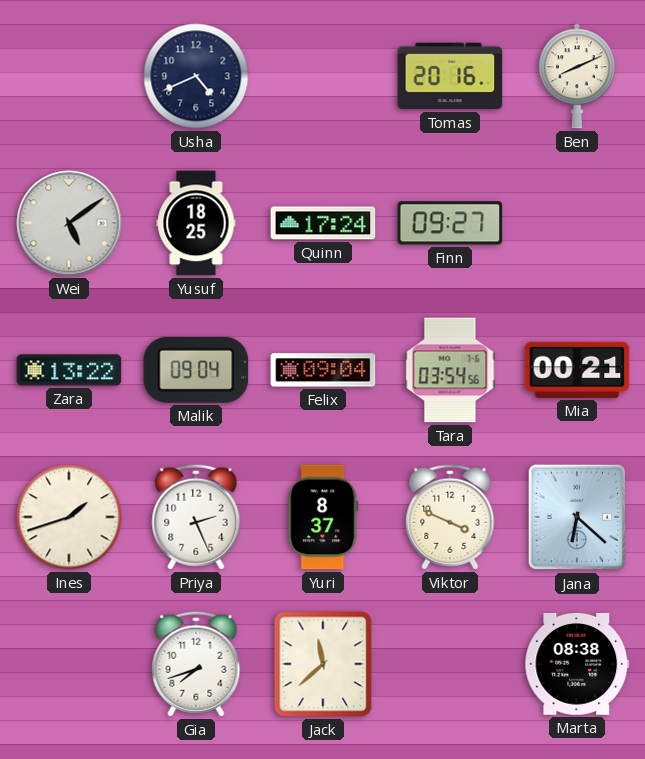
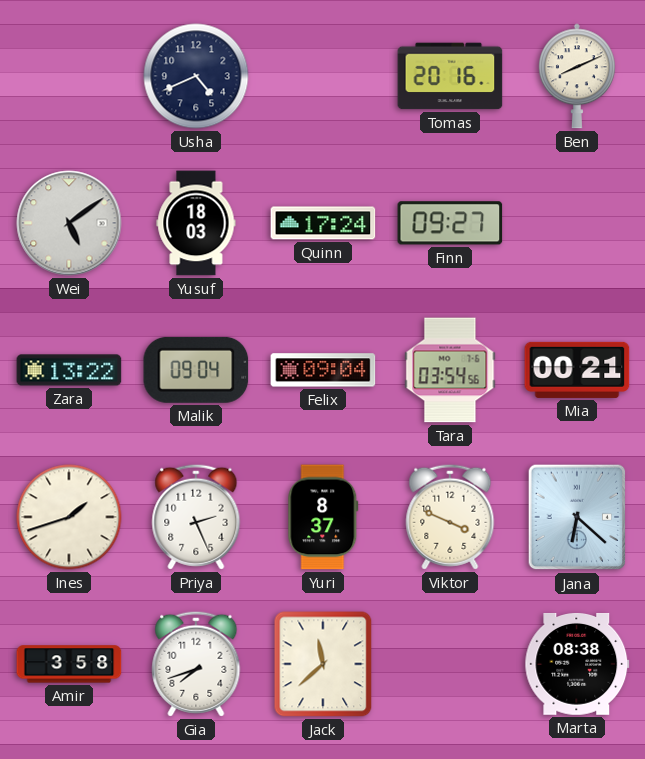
Yusuf: 18:25 -> 18:03
Amir: none -> 3:58
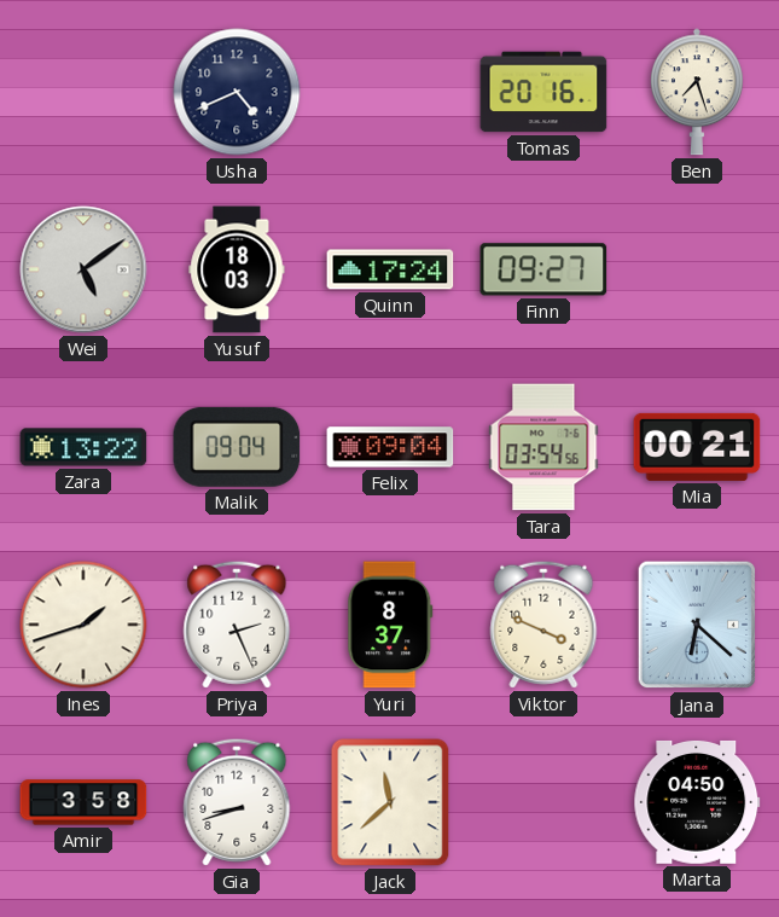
Ben: 8:11 -> 7:27
Gia: 7:42 -> 8:42
Marta: 08:38 -> 04:50
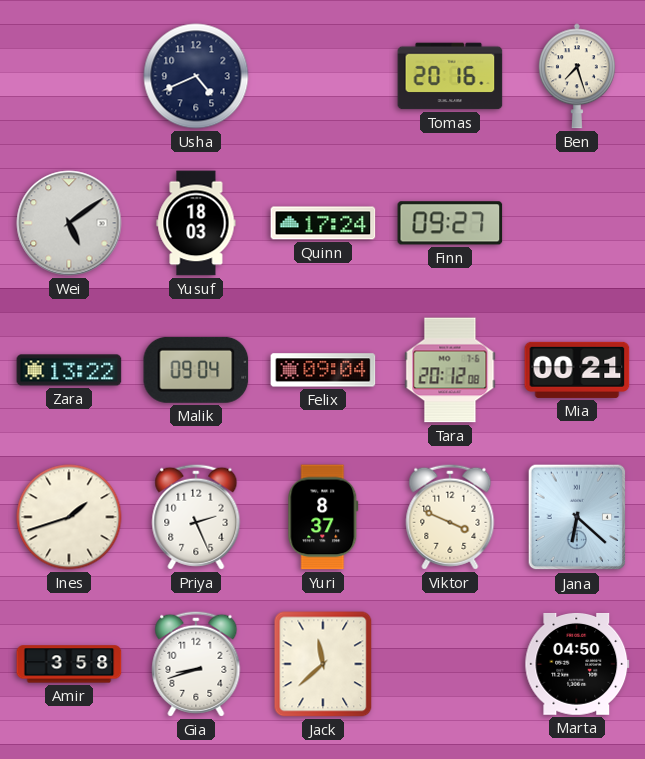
Tara: 03:54 -> 20:12
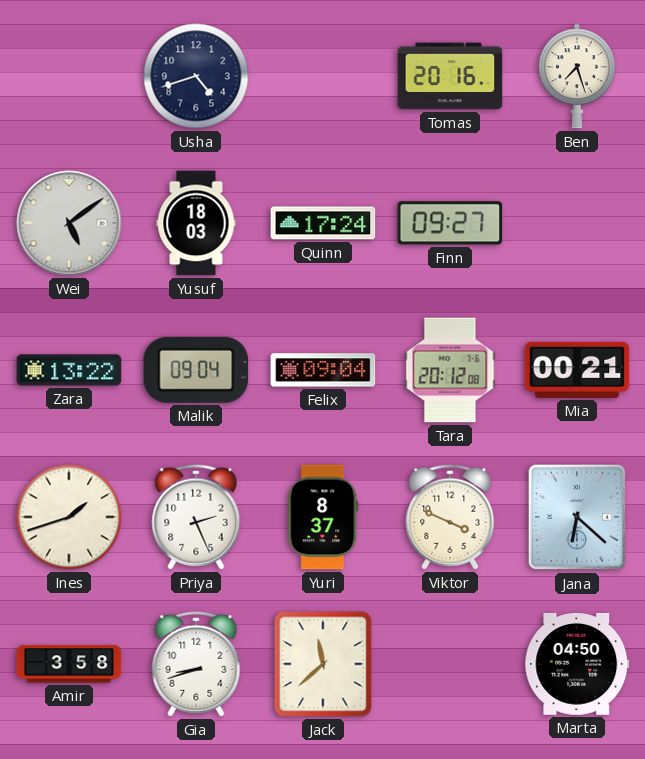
Usha: 4:41 -> 4:42
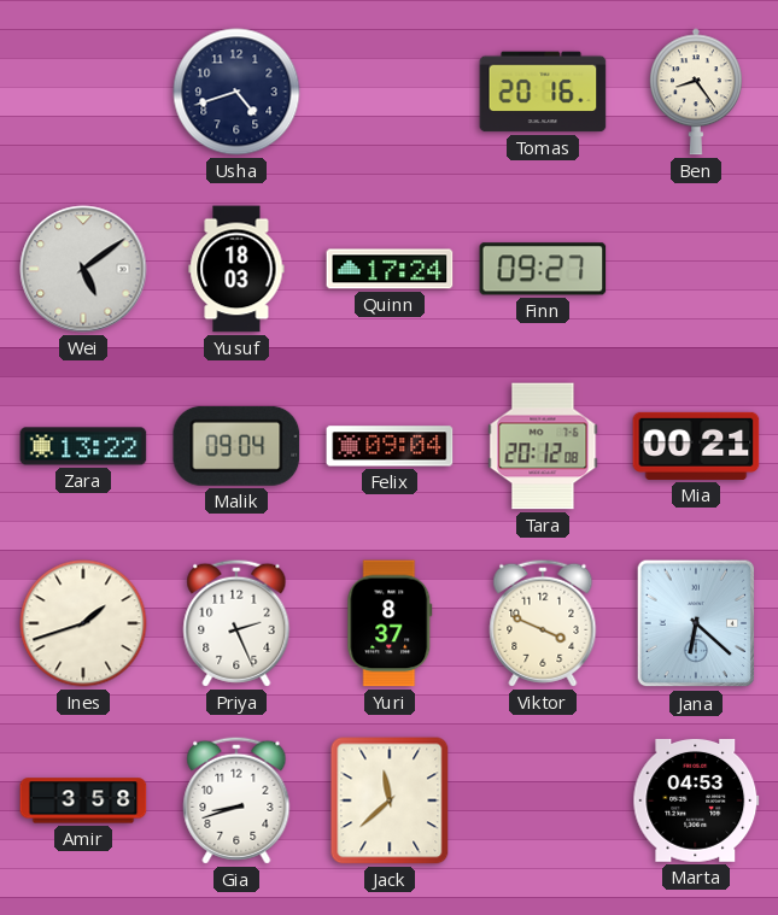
Ben: 7:27 -> 8:24
Marta: 04:50 -> 04:53
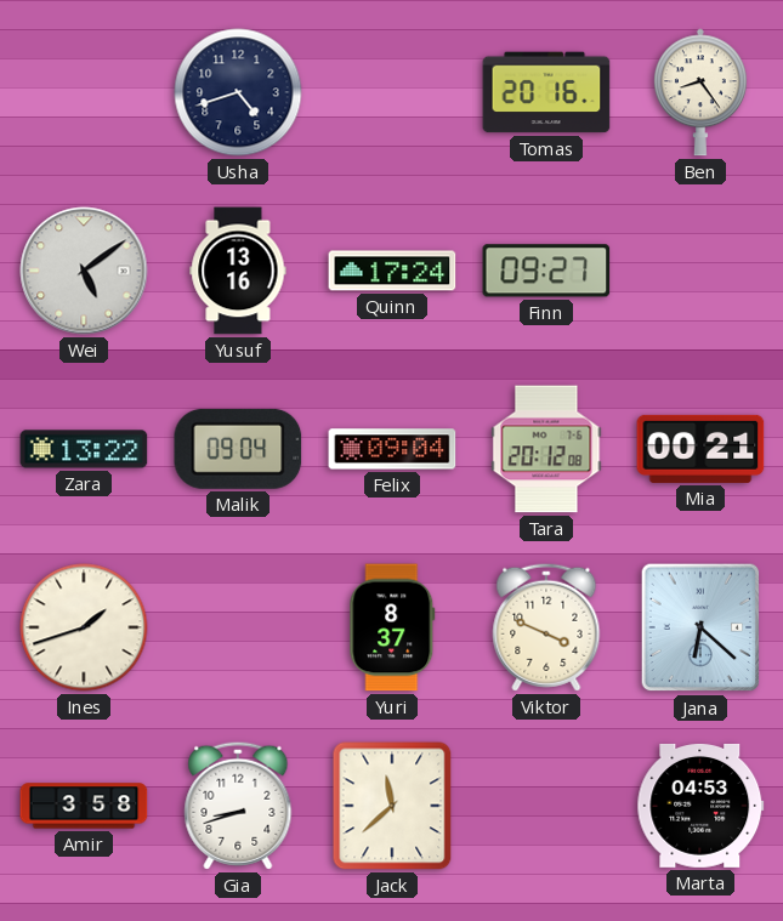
Yusuf: 18:03 -> 13:16
Priya: 2:26 -> none
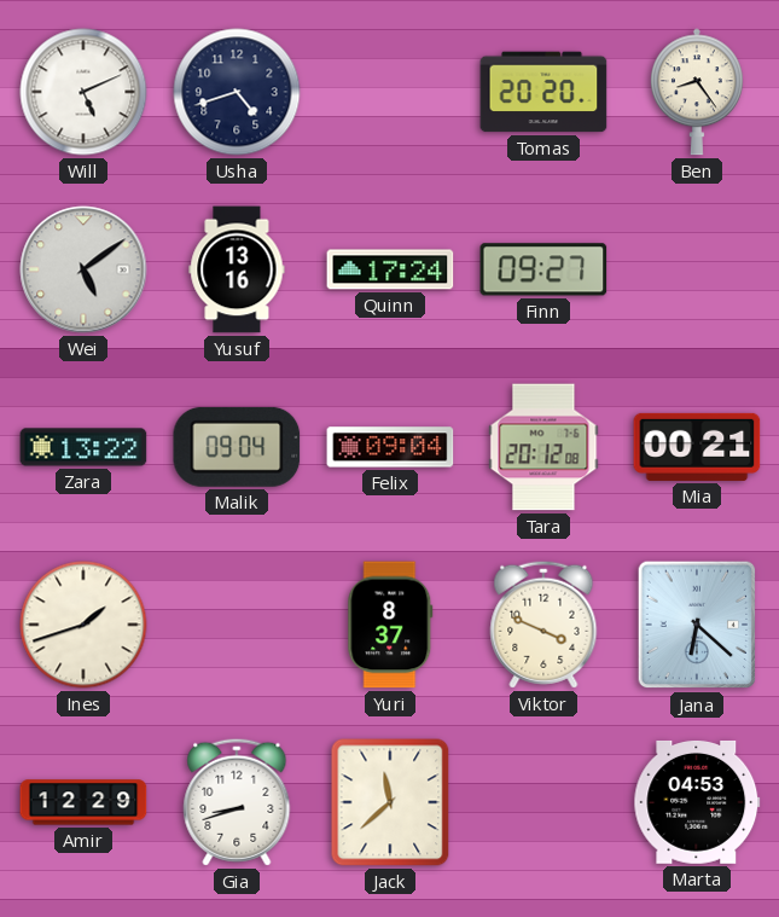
Will: none -> 5:11
Tomas: 20:16 -> 20:20
Amir: 3:58 -> 12:29
